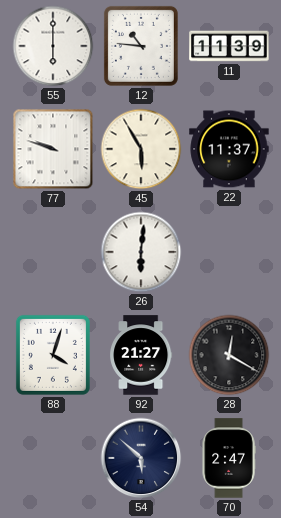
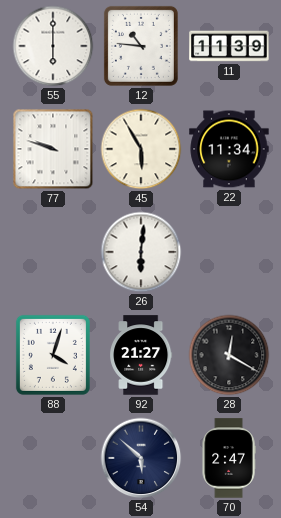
22: 11:37 -> 11:34
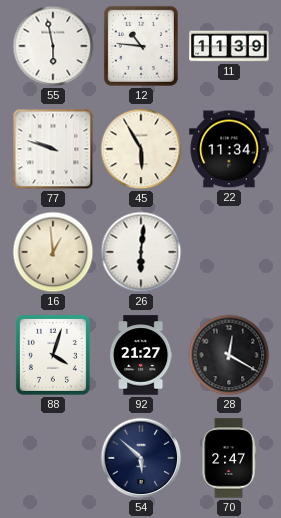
55: 6:00 -> 5:58
16: none -> 12:59
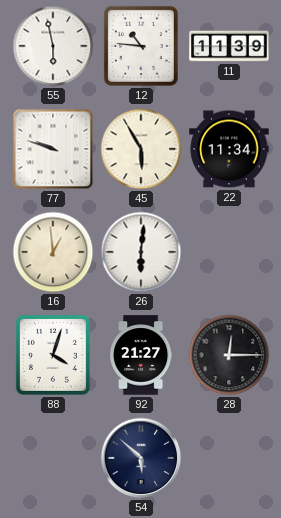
28: 12:20 -> 12:15
70: 2:47 -> none
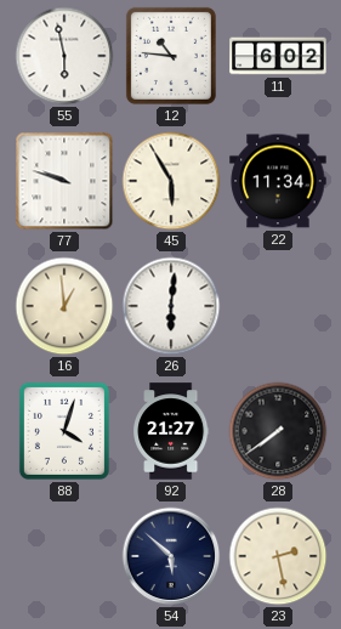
11: 11:39 -> 6:02
28: 12:15 -> 7:39
23: none -> 2:28
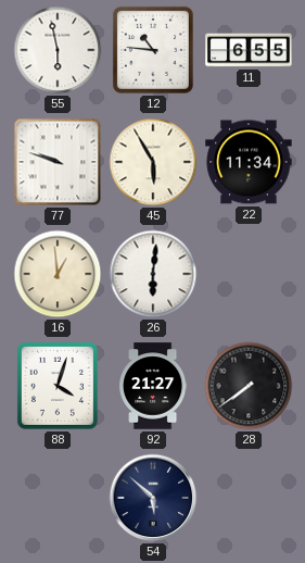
11: 6:02 -> 6:55
23: 2:28 -> none
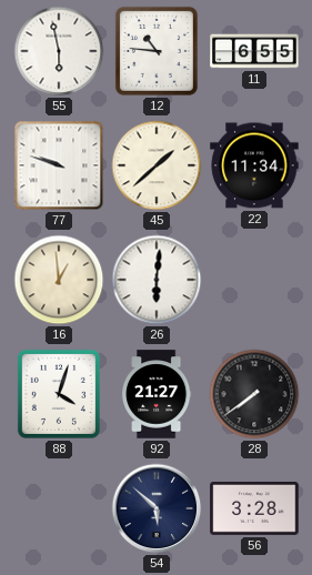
45: 5:55 -> 1:38
56: none -> 3:28
